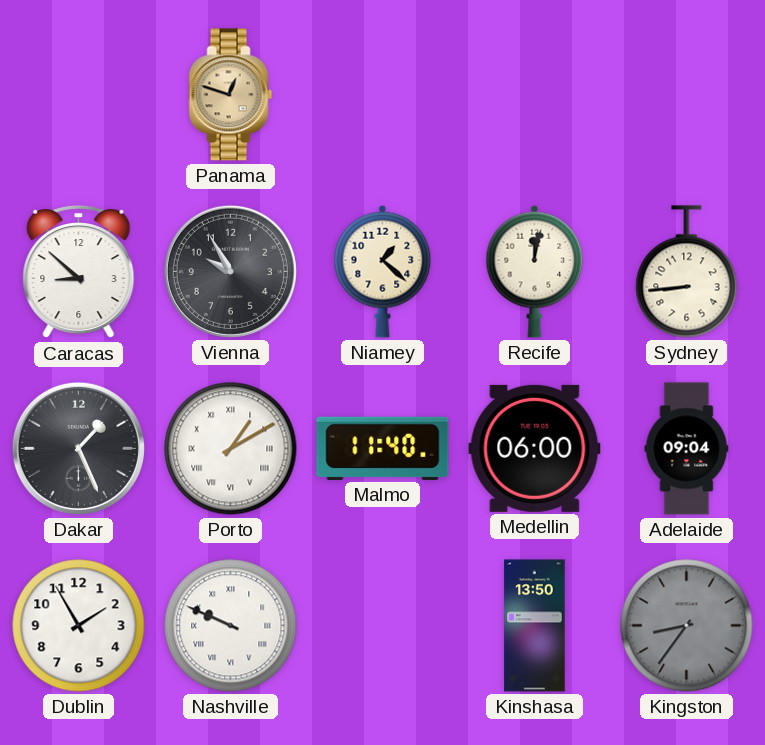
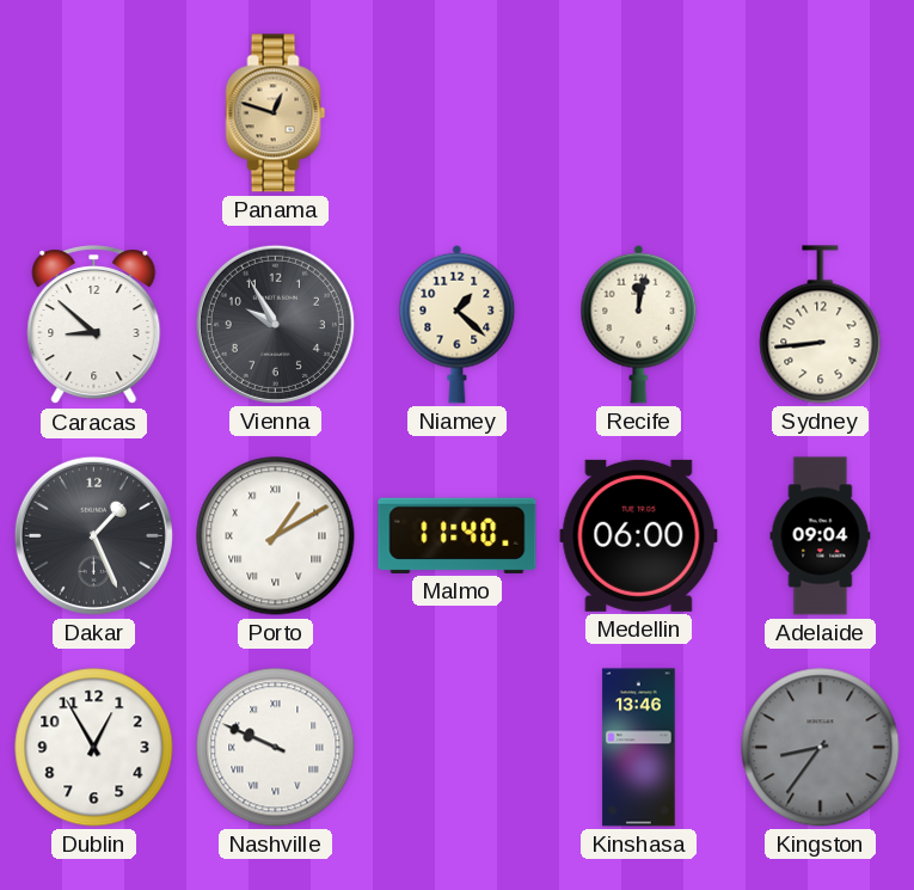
Dublin: 1:55 -> 12:55
Kinshasa: 13:50 -> 13:46
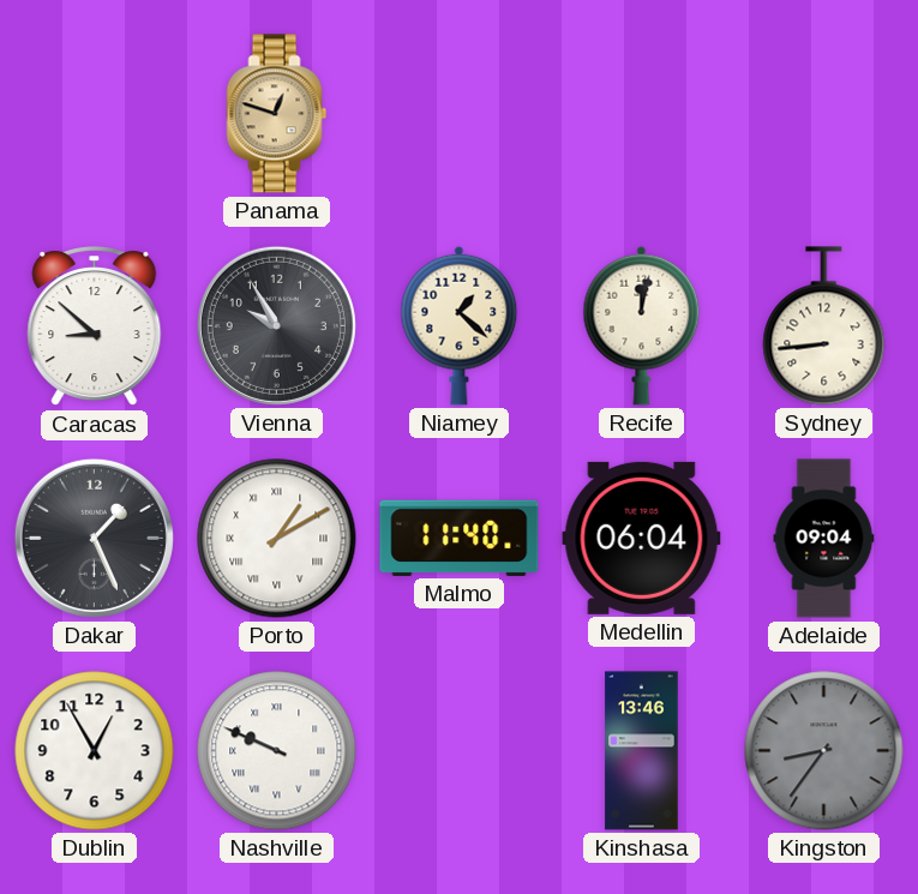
Medellin: 06:00 -> 06:04
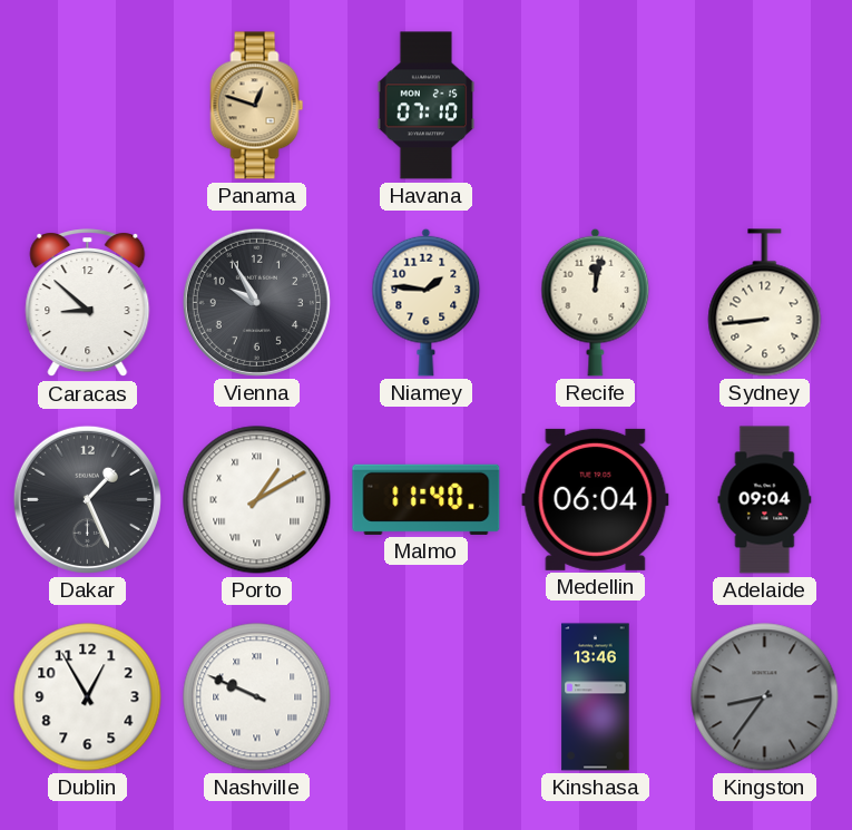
Havana: none -> 07:10
Niamey: 1:22 -> 1:46
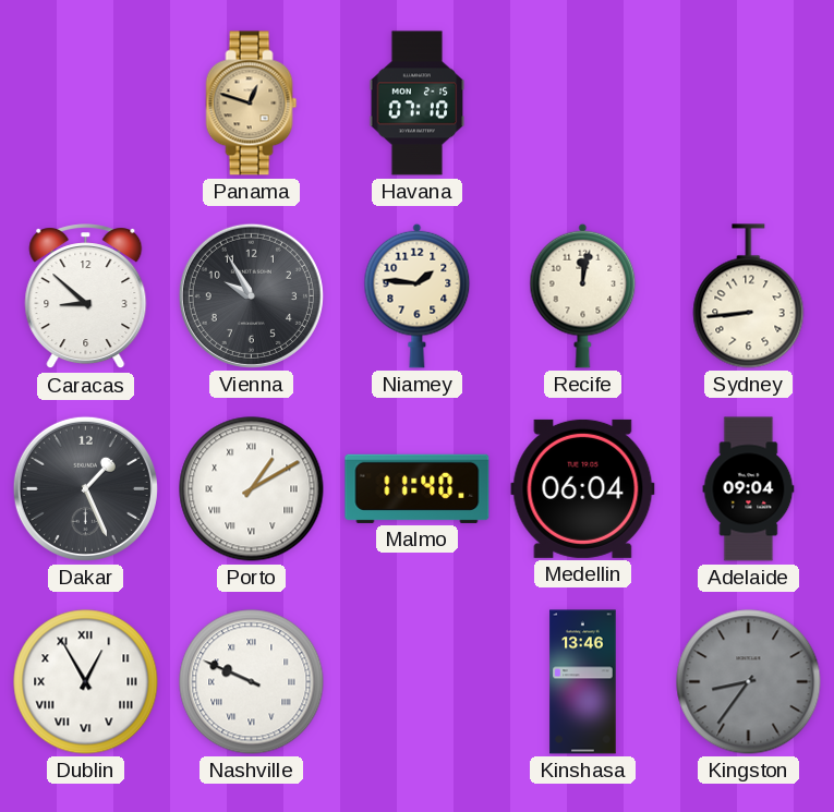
Dublin numerals: Arabic -> Roman
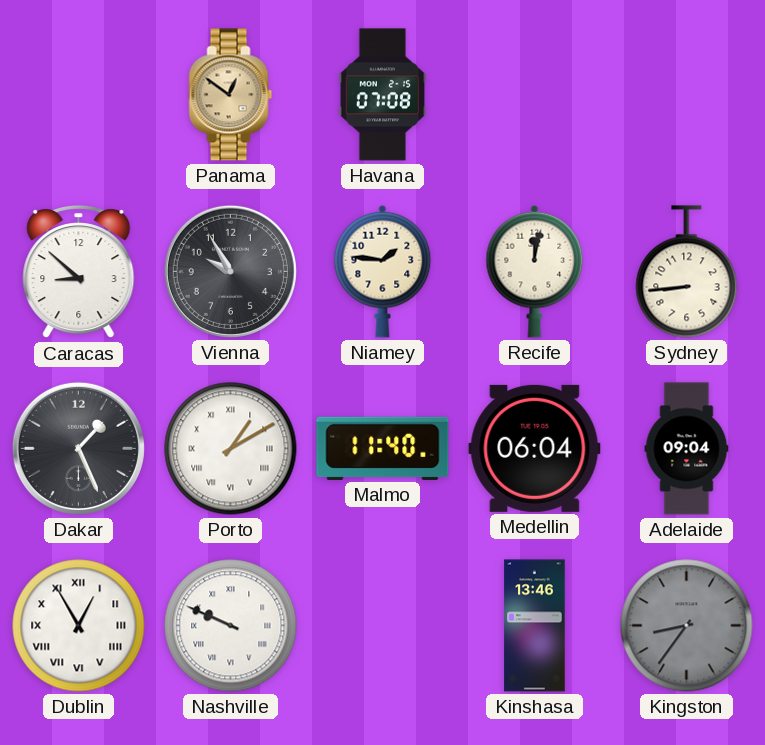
Panama: 12:48 -> 12:51
Havana: 07:10 -> 07:08
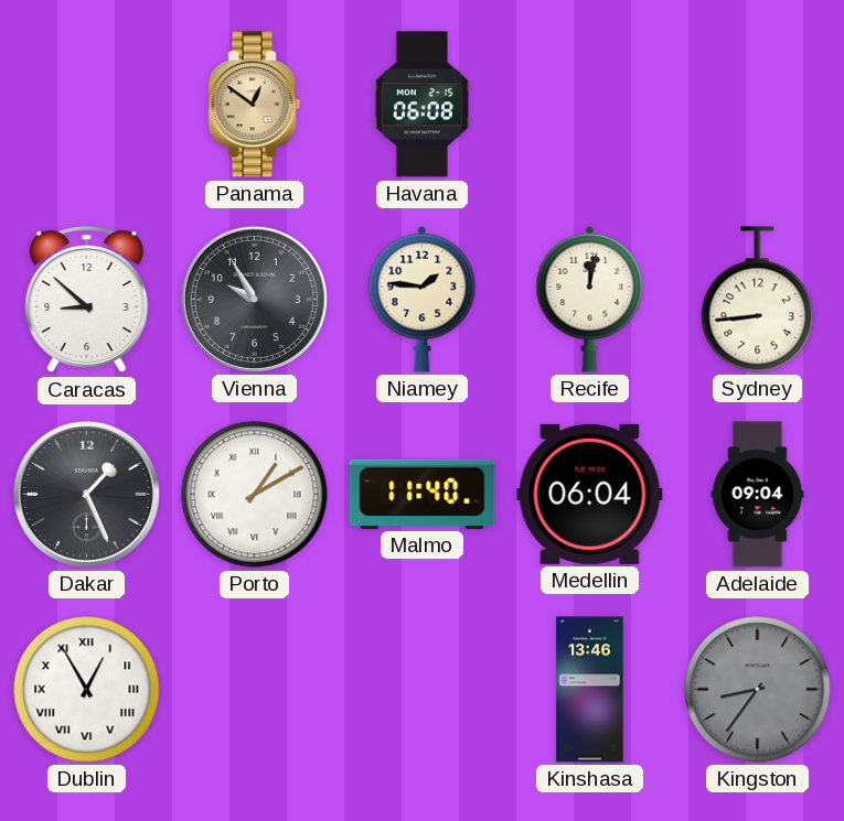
Havana: 07:08 -> 06:08
Nashville: 9:49 -> none
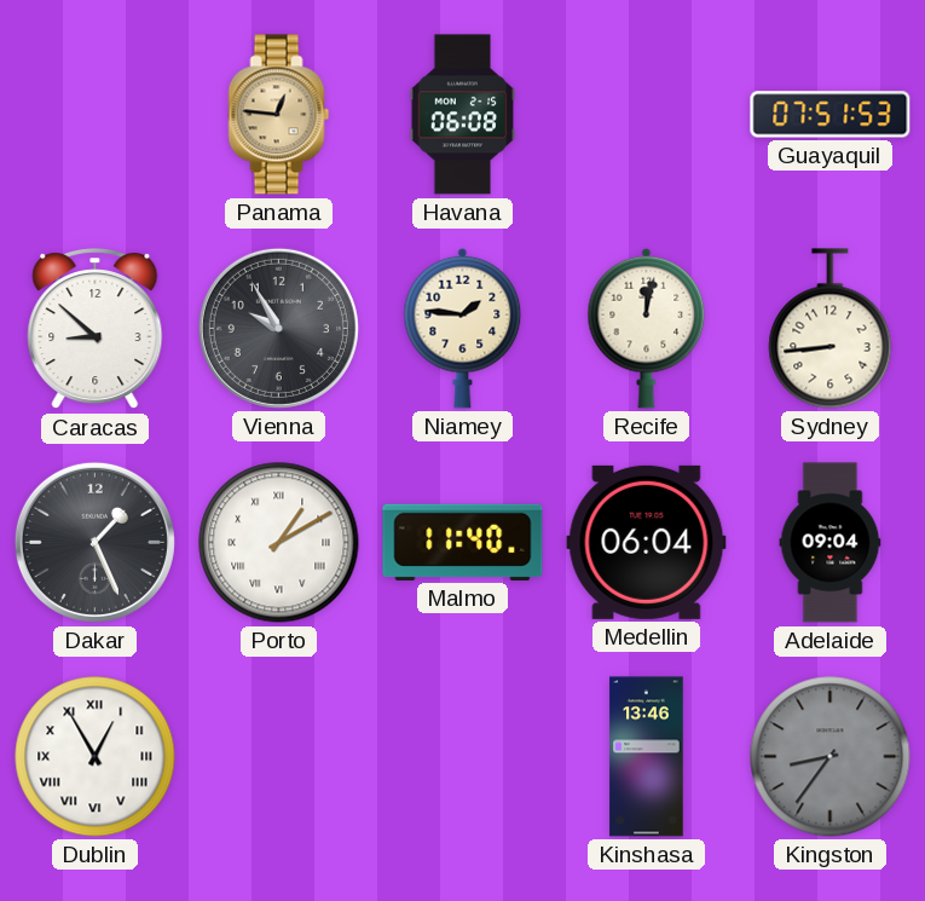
Panama: 12:51 -> 12:46
Guayaquil: none -> 07:51
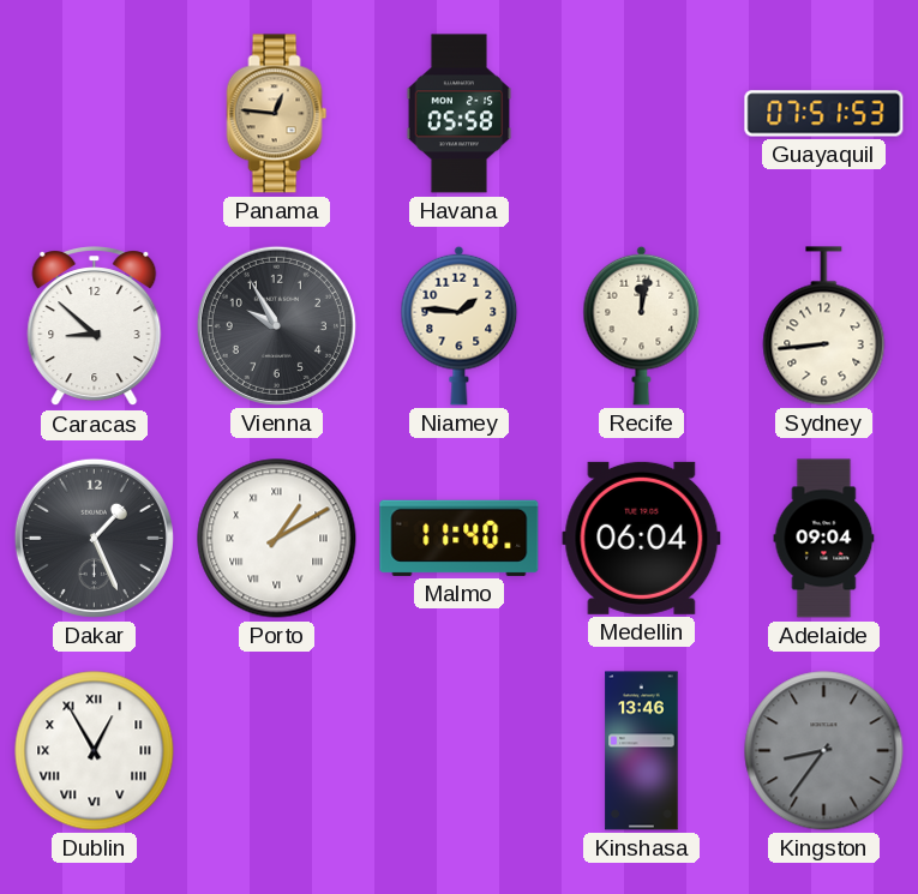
Havana: 06:08 -> 05:58
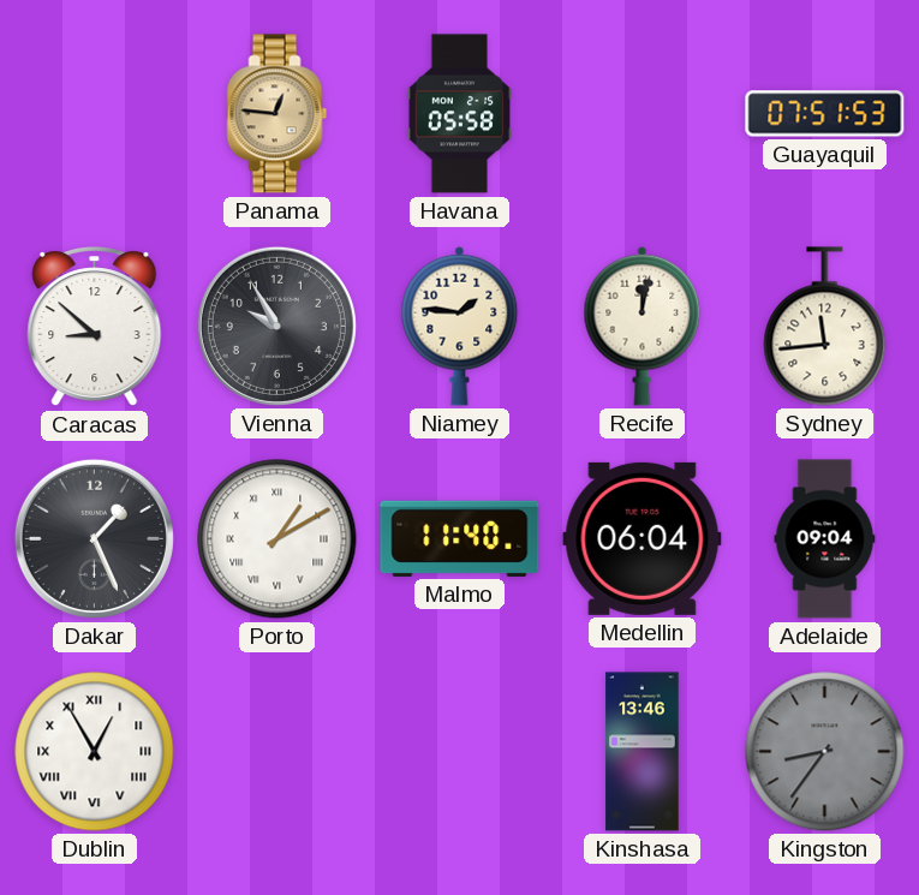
Sydney: 8:44 -> 11:44
